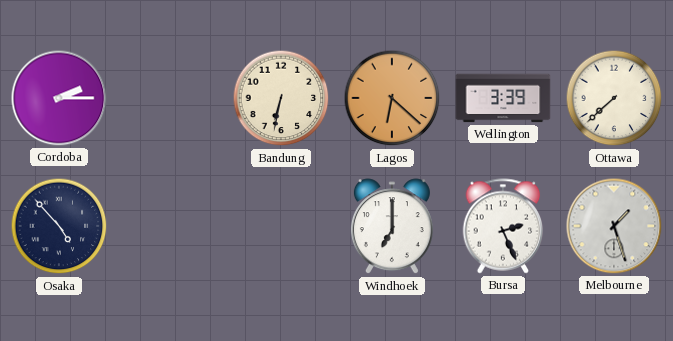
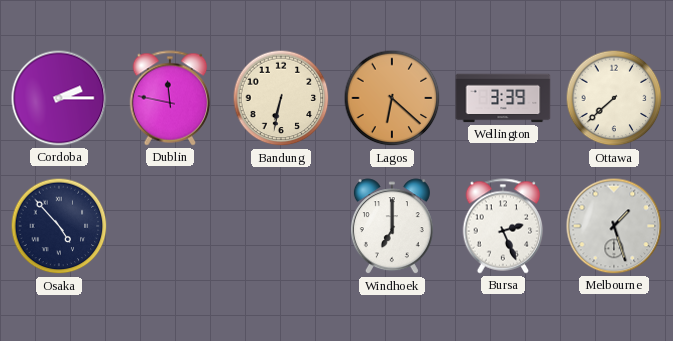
Dublin: none -> 11:47
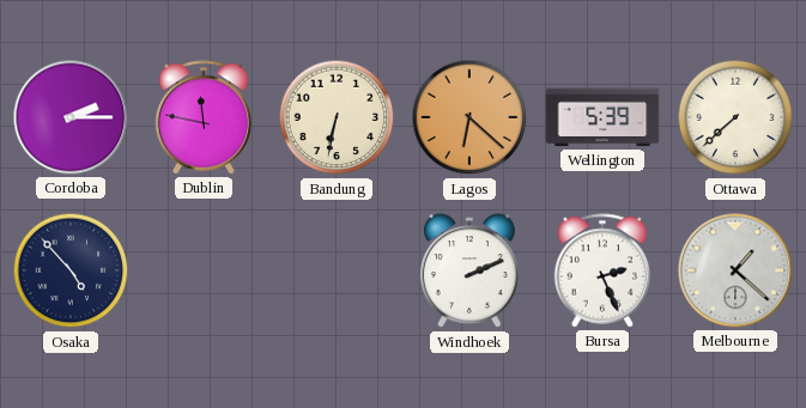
Wellington: 3:39 -> 5:39
Windhoek: 7:00 -> 2:11
Melbourne: 1:27 -> 1:22
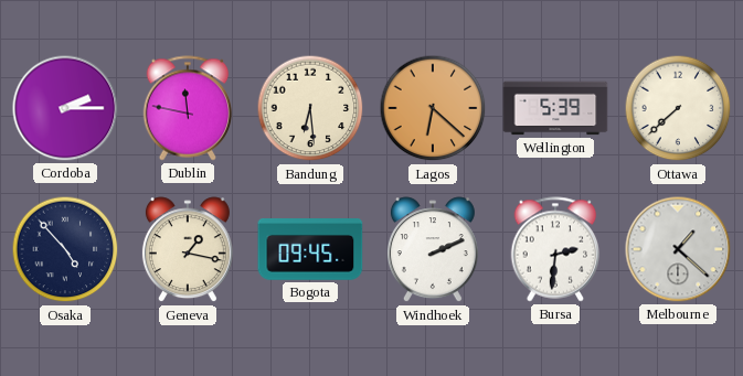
Bandung: 6:32 -> 6:29
Geneva: none -> 1:17
Bogota: none -> 09:45
Bursa: 2:26 -> 2:31
